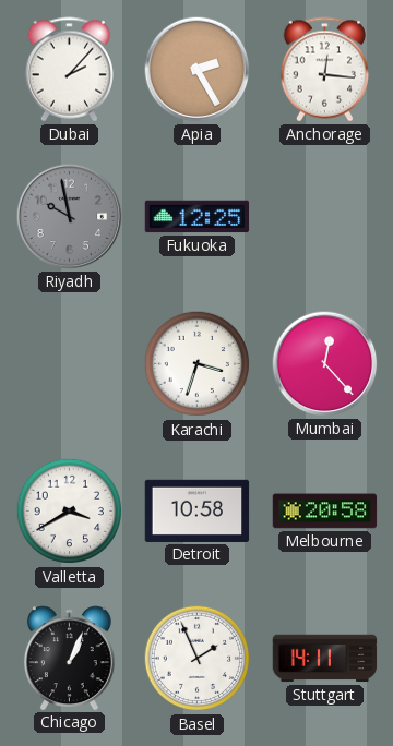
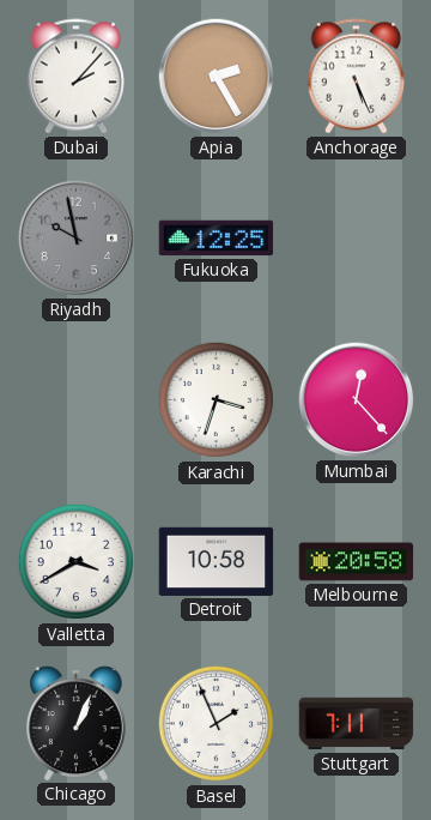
Anchorage: 12:16 -> 5:26
Stuttgart: 14:11 -> 7:11
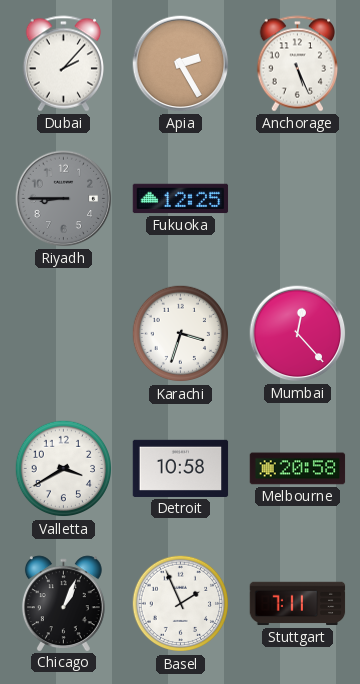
Riyadh: 9:58 -> 8:45
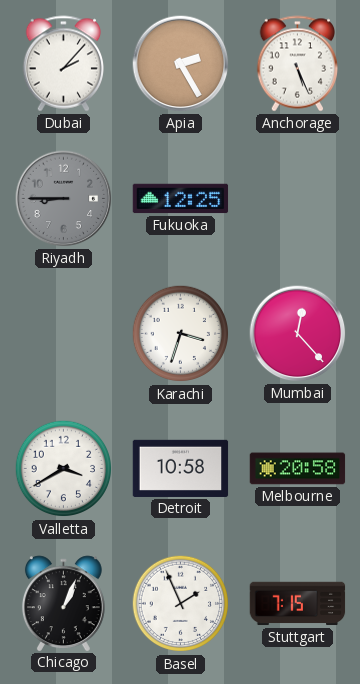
Stuttgart: 7:11 -> 7:15
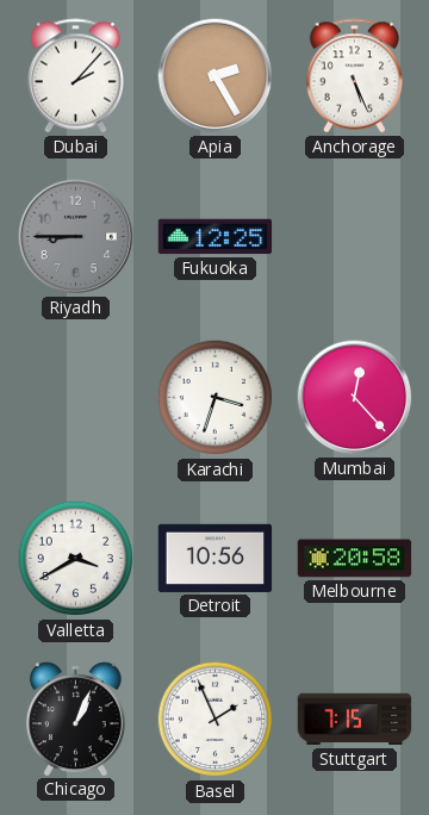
Detroit: 10:58 -> 10:56
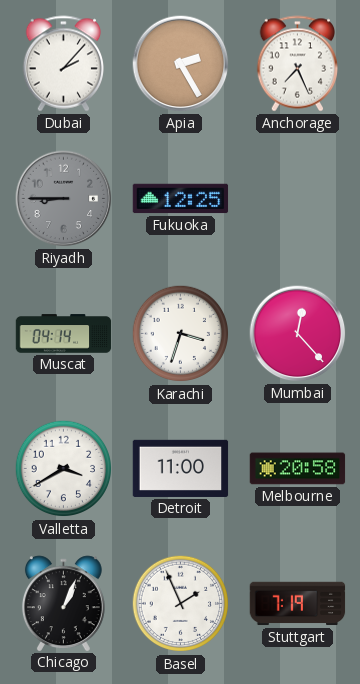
Anchorage: 5:26 -> 7:26
Muscat: none -> 04:14
Detroit: 10:56 -> 11:00
Stuttgart: 7:15 -> 7:19
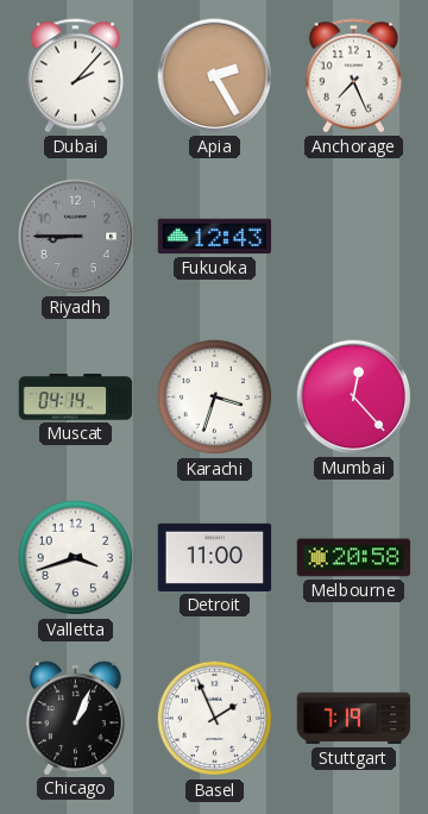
Fukuoka: 12:25 -> 12:43
Valletta: 3:40 -> 3:42
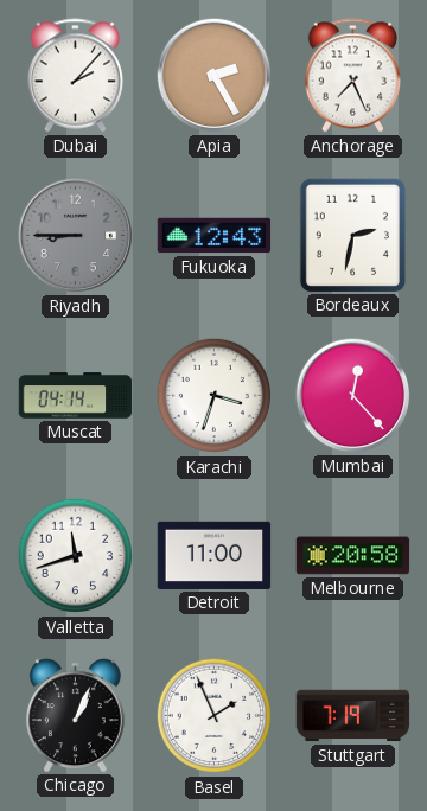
Bordeaux: none -> 2:32
Valletta: 3:42 -> 11:42
